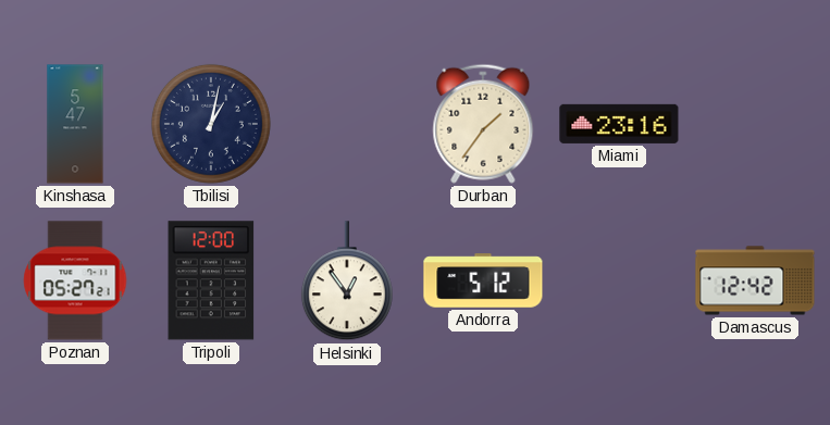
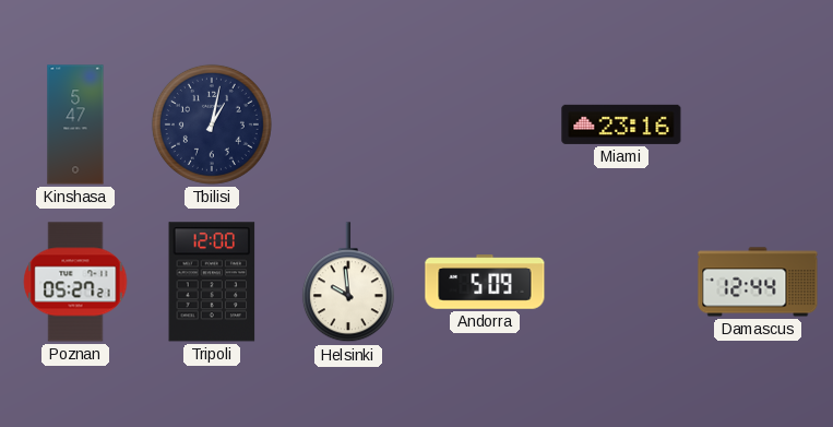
Durban: 1:36 -> none
Helsinki: 12:54 -> 9:59
Andorra: 5:12 -> 5:09
Damascus: 12:42 -> 12:44
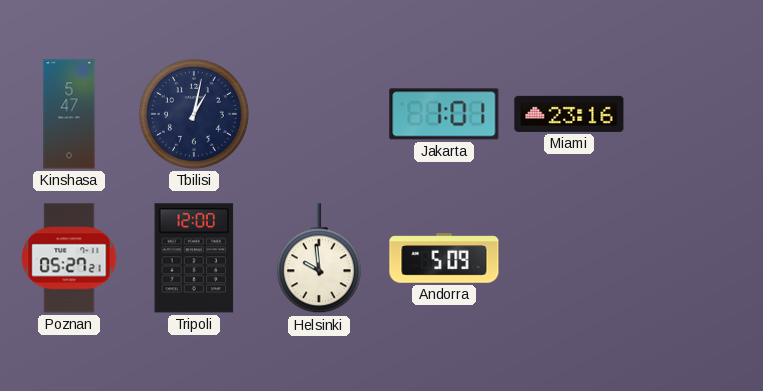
Jakarta: none -> 1:01
Damascus: 12:44 -> none
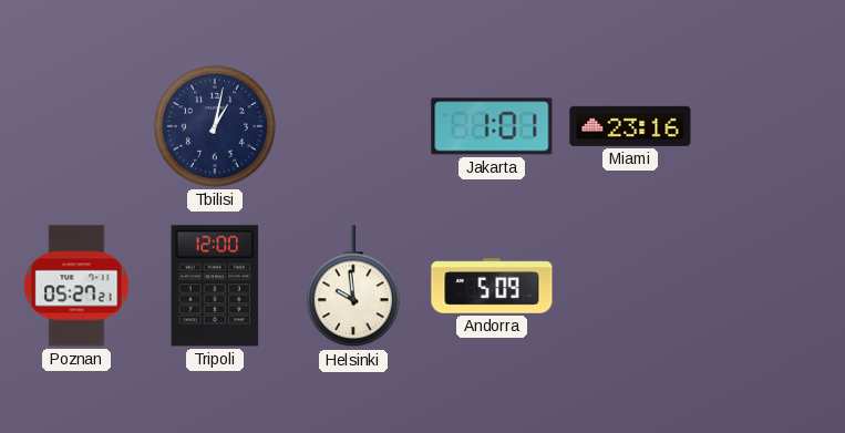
Kinshasa: 5:47 -> none
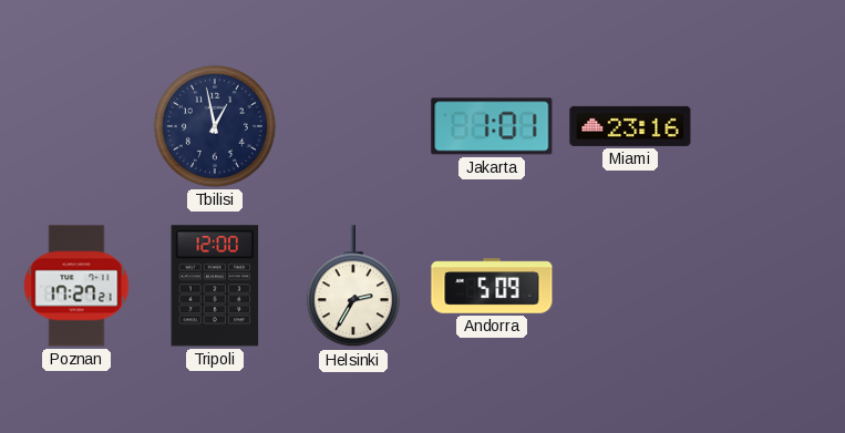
Tbilisi: 1:02 -> 12:58
Poznan: 05:27 -> 17:27
Helsinki: 9:59 -> 2:35
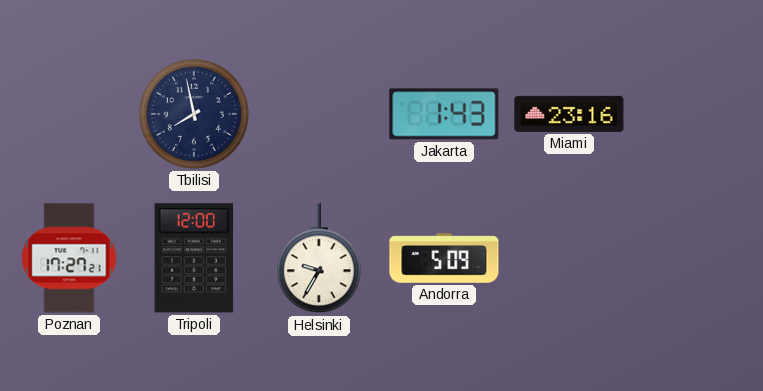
Tbilisi: 12:58 -> 7:58
Jakarta: 1:01 -> 1:43
Helsinki: 2:35 -> 9:35
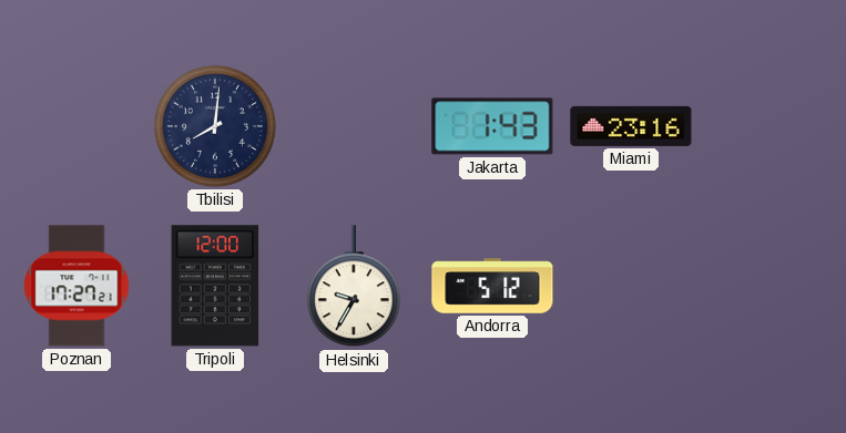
Tbilisi: 7:58 -> 8:01
Andorra: 5:09 -> 5:12
